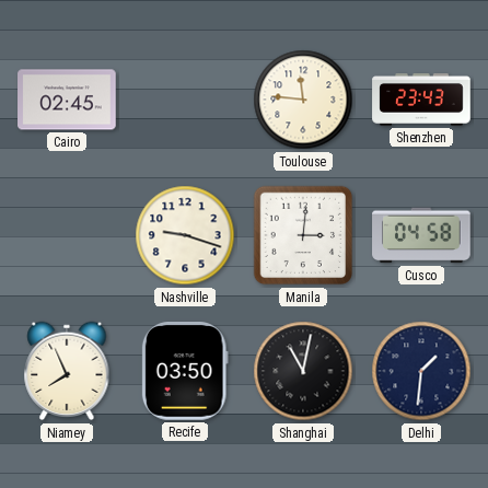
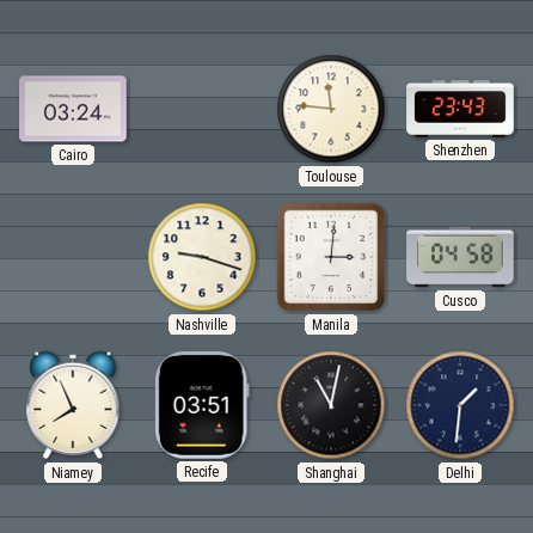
Cairo: 02:45 -> 03:24
Recife: 03:50 -> 03:51
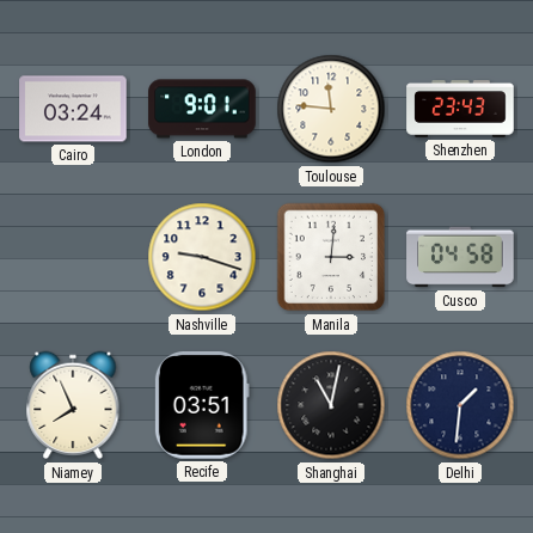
London: none -> 9:01
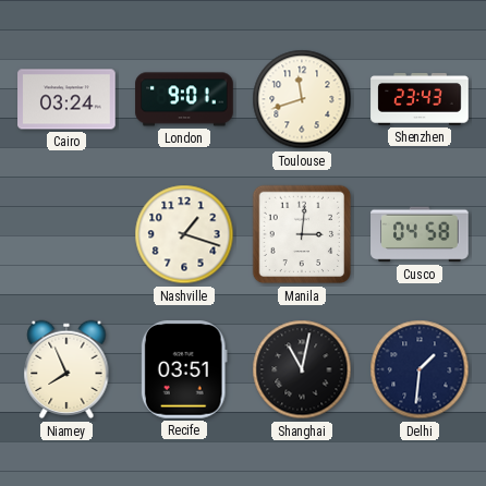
Toulouse: 11:46 -> 11:42
Nashville: 9:18 -> 1:18
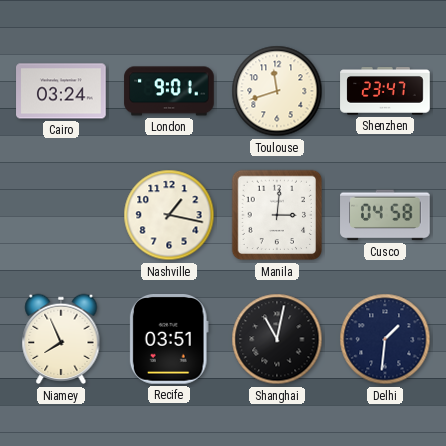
Shenzhen: 23:43 -> 23:47
Nashville: 1:18 -> 1:17
